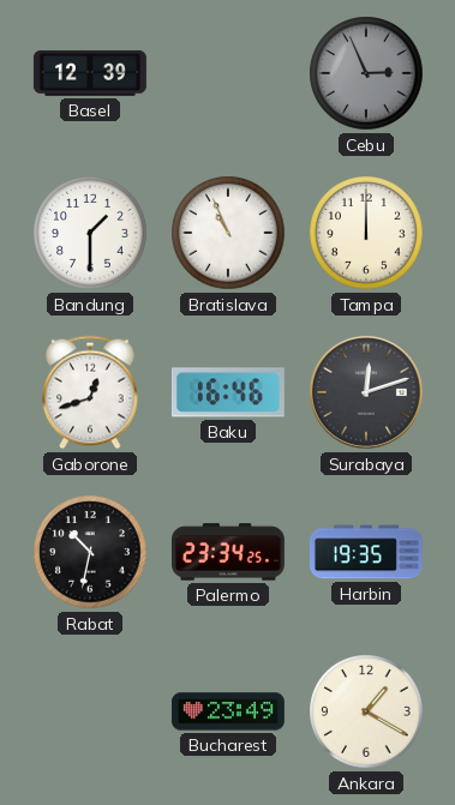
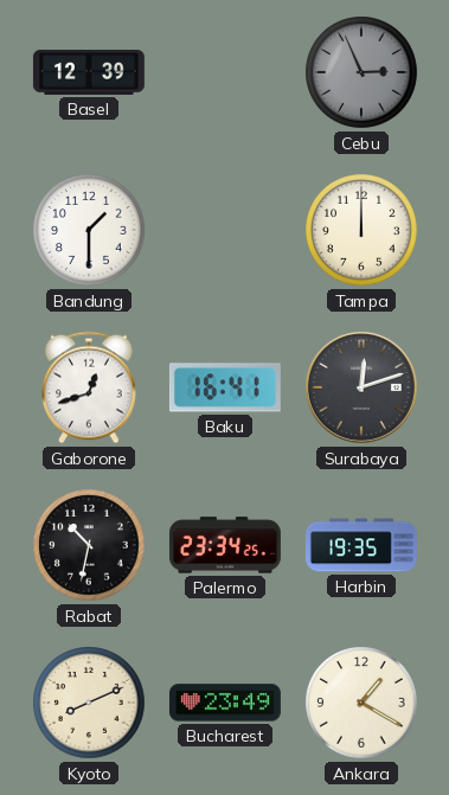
Bratislava: 10:56 -> none
Baku: 16:46 -> 16:41
Kyoto: none -> 8:11
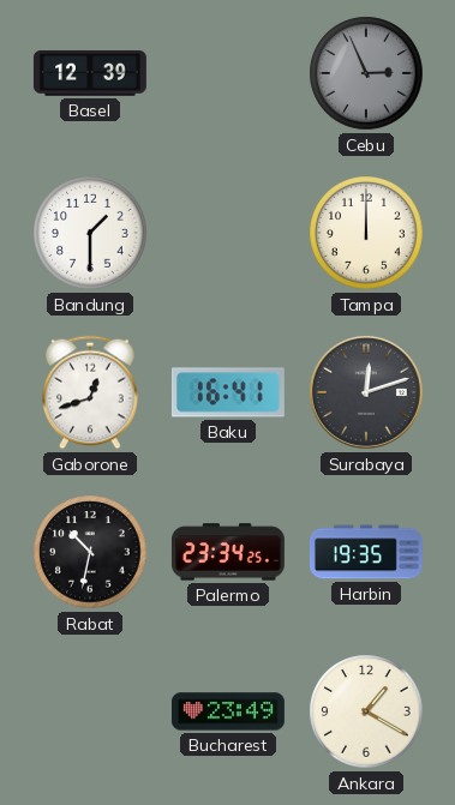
Kyoto: 8:11 -> none
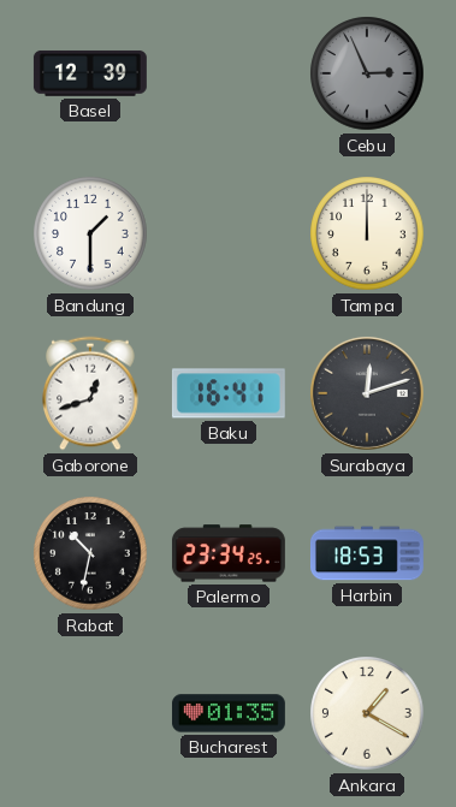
Harbin: 19:35 -> 18:53
Bucharest: 23:49 -> 01:35
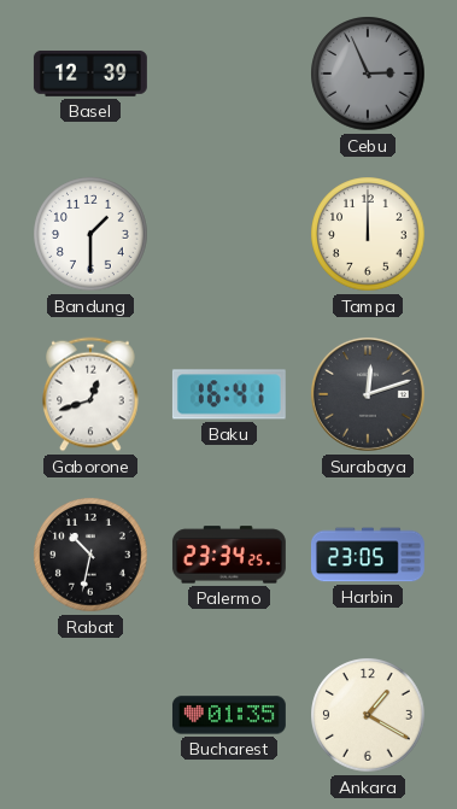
Harbin: 18:53 -> 23:05
